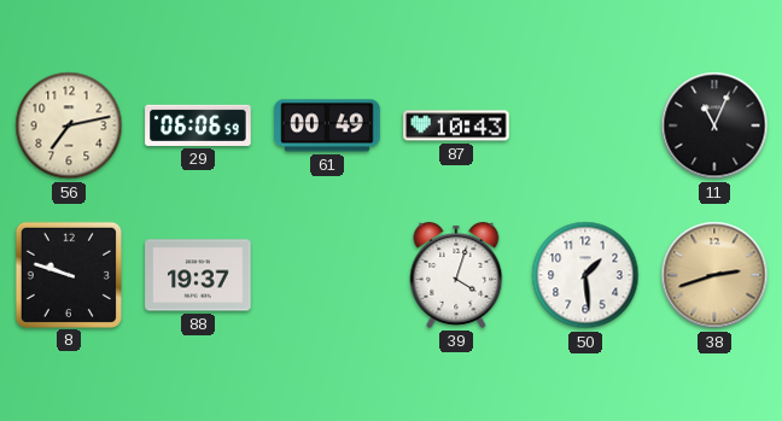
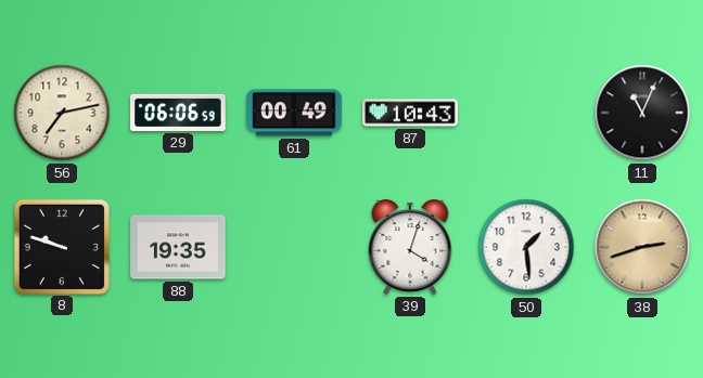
88: 19:37 -> 19:35
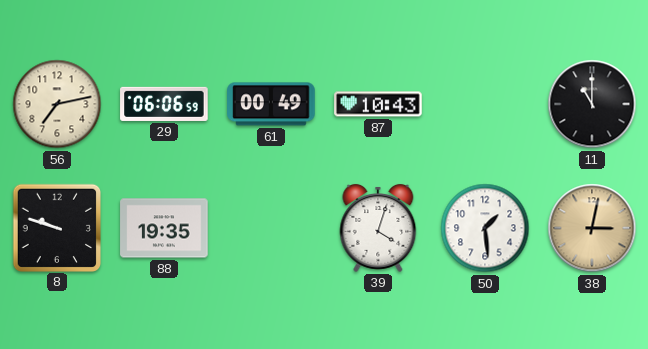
11: 11:04 -> 11:00
38: 2:42 -> 3:02
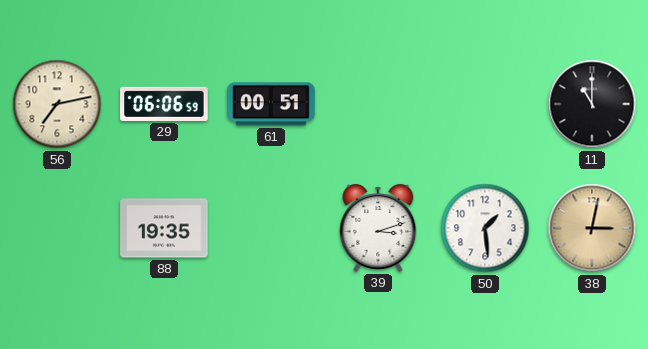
61: 00:49 -> 00:51
87: 10:43 -> none
8: 9:48 -> none
39: 4:03 -> 3:12
